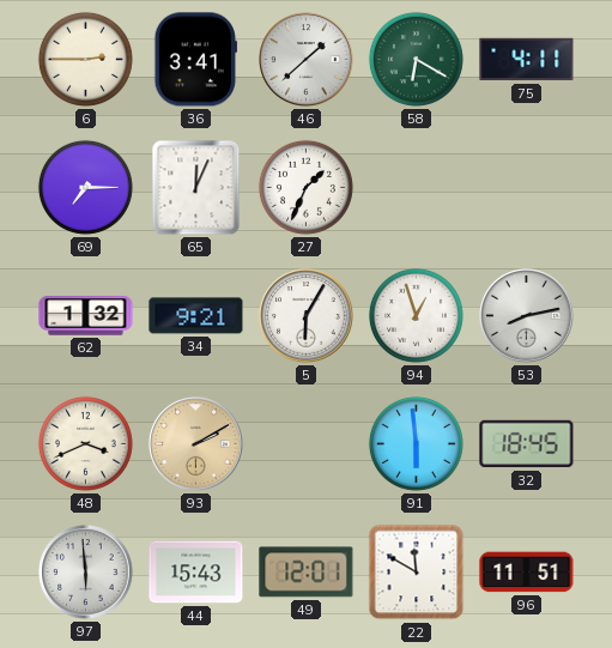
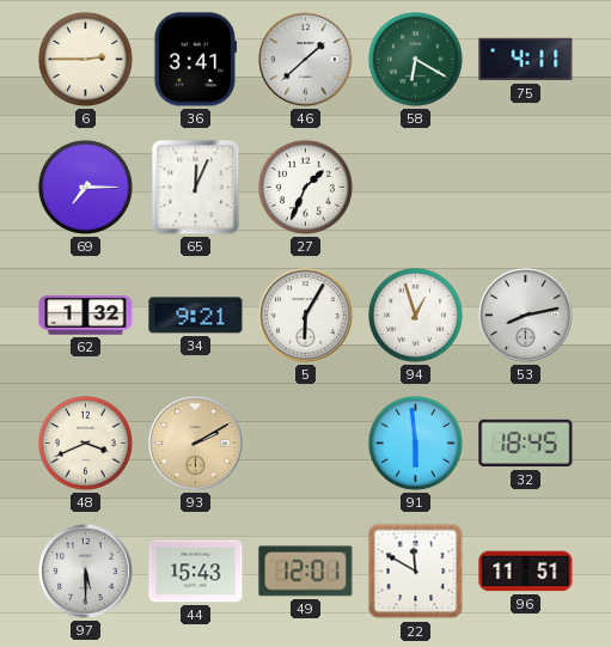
97: 5:59 -> 5:30
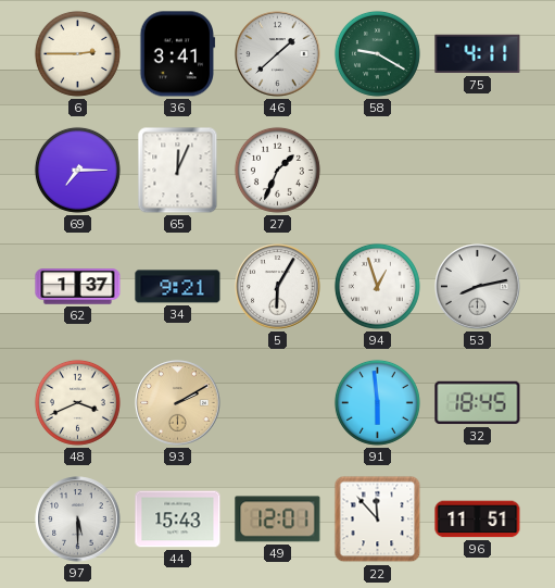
58: 6:20 -> 9:20
62: 1:32 -> 1:37
22: 11:50 -> 11:53
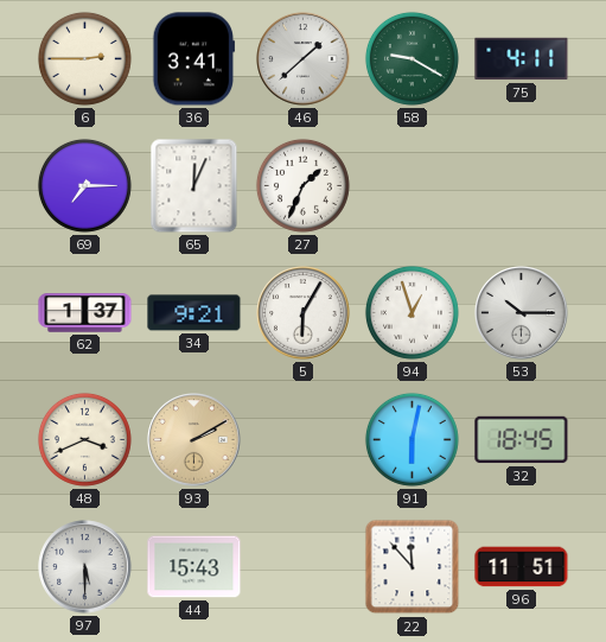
53: 8:13 -> 10:15
91: 5:59 -> 6:02
49: 12:01 -> none
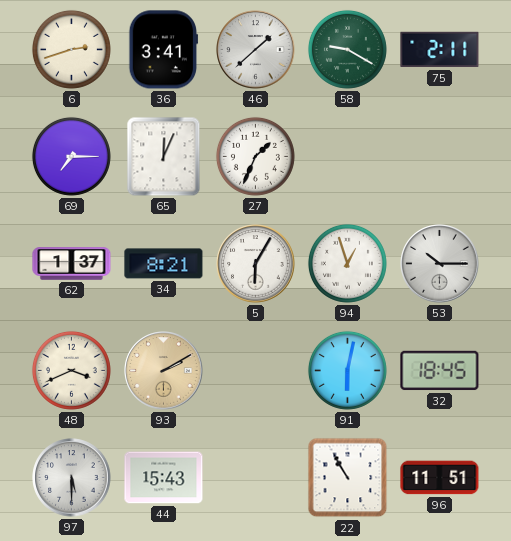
6: 2:45 -> 2:42
75: 4:11 -> 2:11
34: 9:21 -> 8:21
22: 11:53 -> 10:55
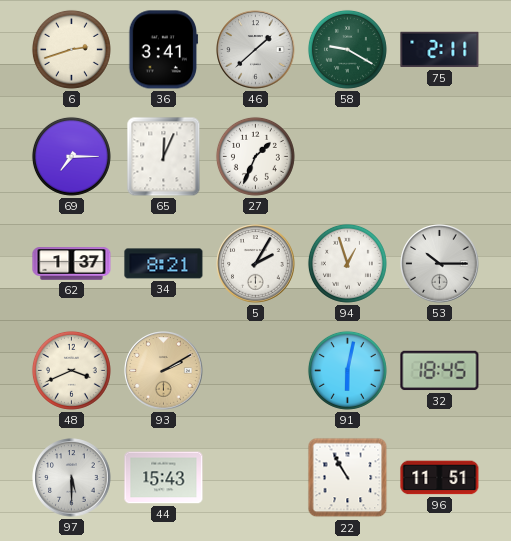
5: 6:05 -> 2:05
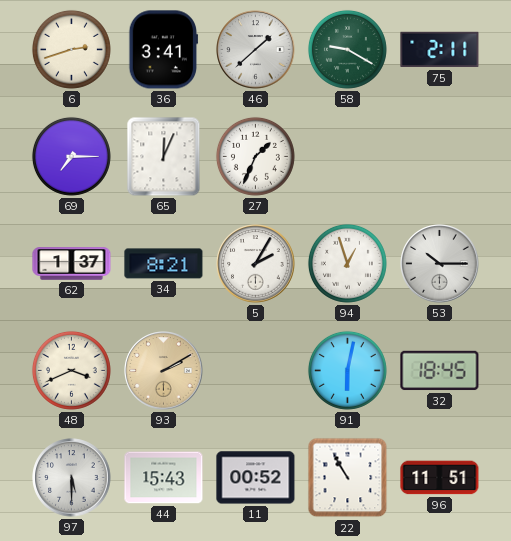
11: none -> 00:52
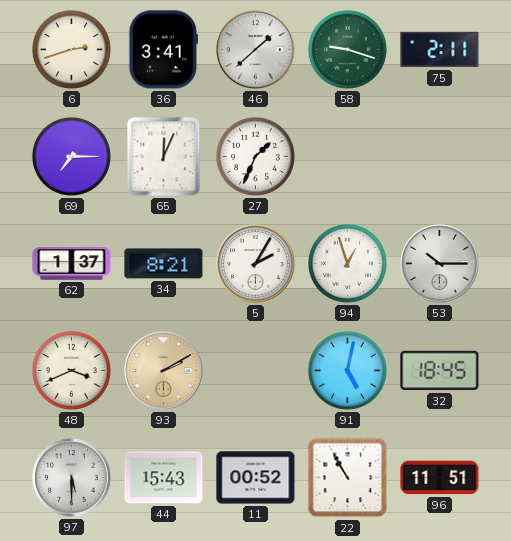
58: 9:20 -> 9:18
91: 6:02 -> 5:02
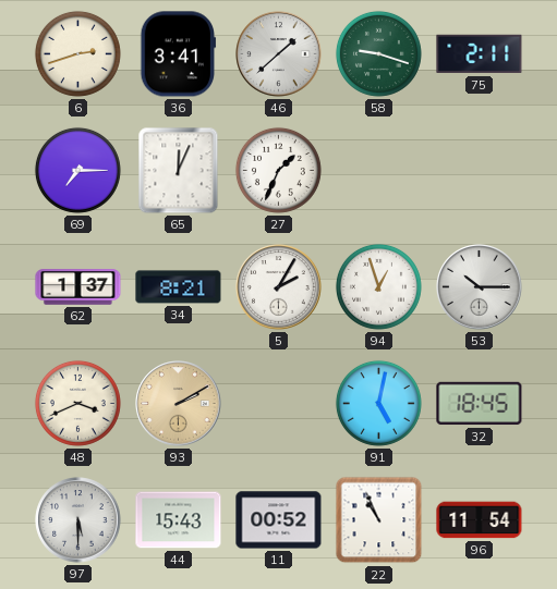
22: 10:55 -> 10:56
96: 11:51 -> 11:54
